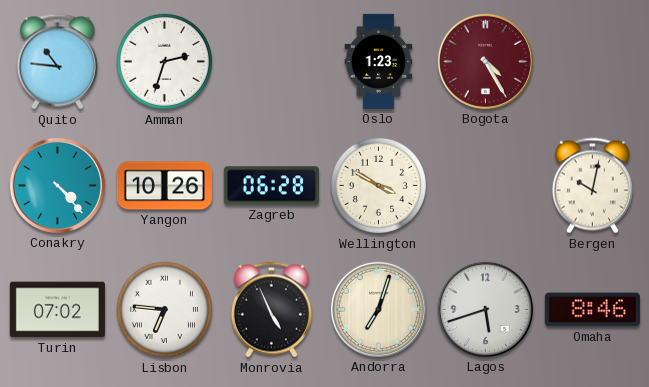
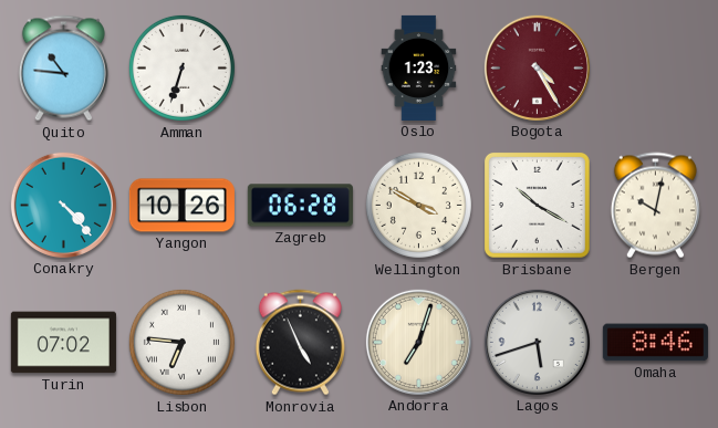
Amman: 2:33 -> 6:33
Brisbane: none -> 10:20
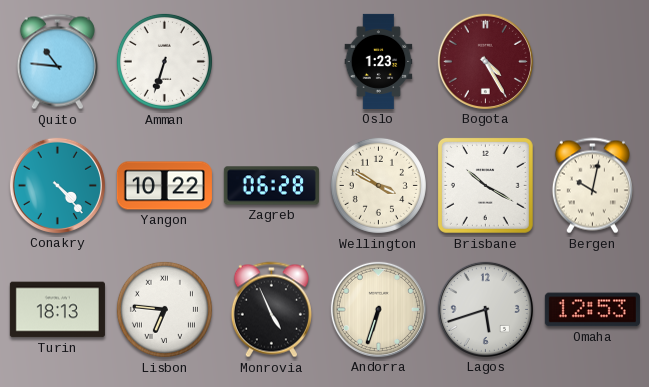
Yangon: 10:26 -> 10:22
Turin: 07:02 -> 18:13
Andorra: 7:03 -> 6:33
Omaha: 8:46 -> 12:53
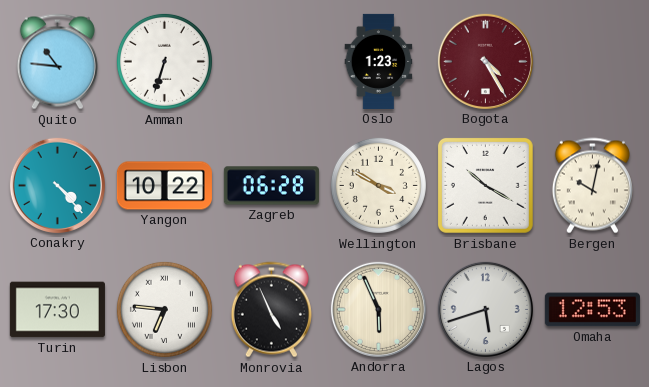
Turin: 18:13 -> 17:30
Andorra: 6:33 -> 5:56
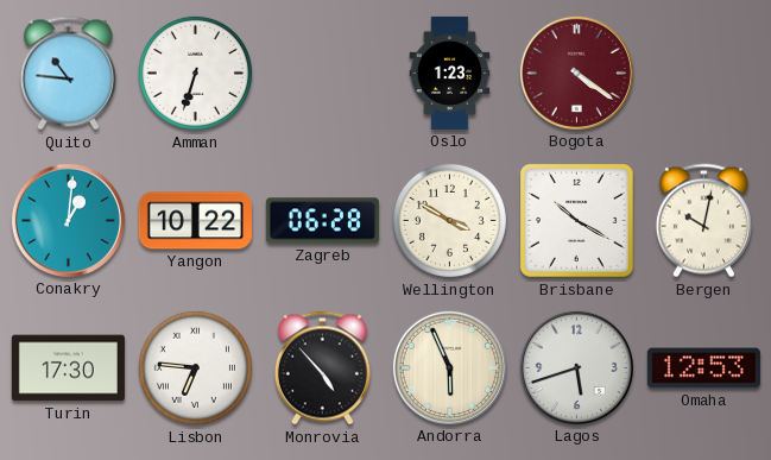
Bogota: 4:25 -> 4:21
Conakry: 4:23 -> 1:01
Monrovia: 4:56 -> 4:53
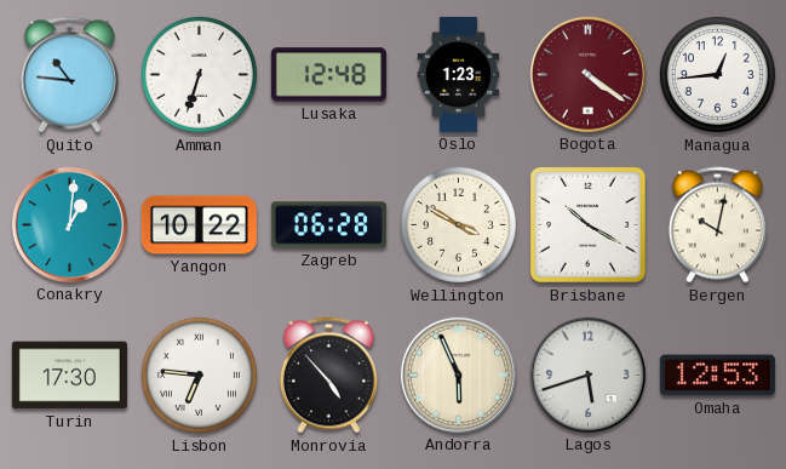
Lusaka: none -> 12:48
Managua: none -> 12:44
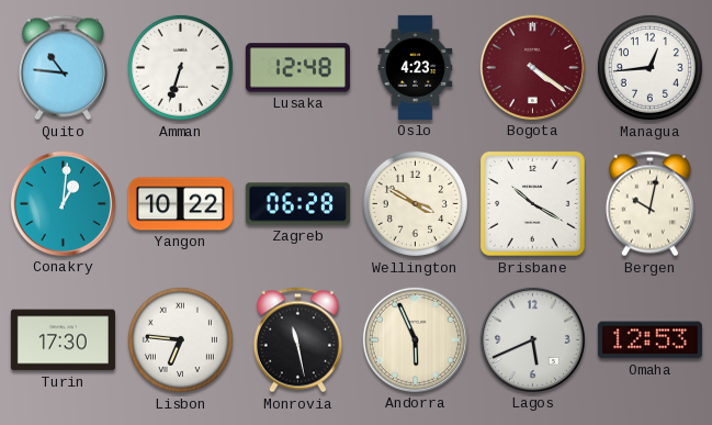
Oslo: 1:23 -> 4:23
Monrovia: 4:53 -> 11:28
Lagos: 5:42 -> 5:41
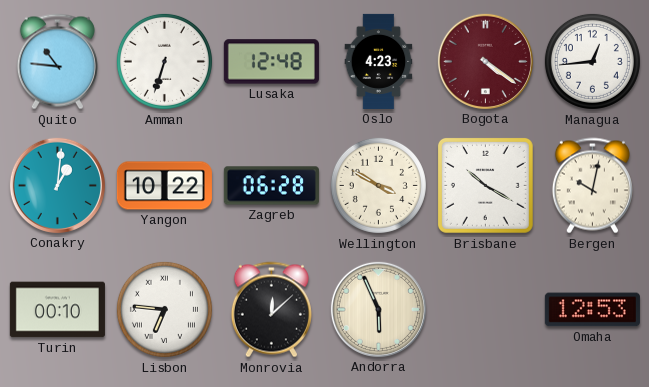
Turin: 17:30 -> 00:10
Monrovia: 11:28 -> 12:08
Lagos: 5:41 -> none
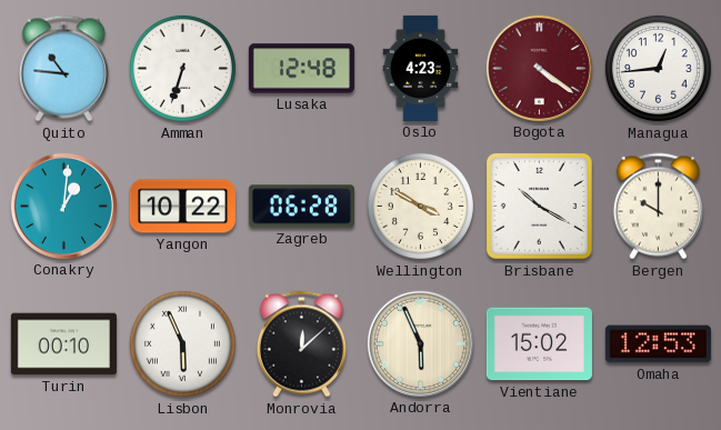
Bergen: 10:02 -> 10:00
Lisbon: 6:46 -> 5:56
Vientiane: none -> 15:02
